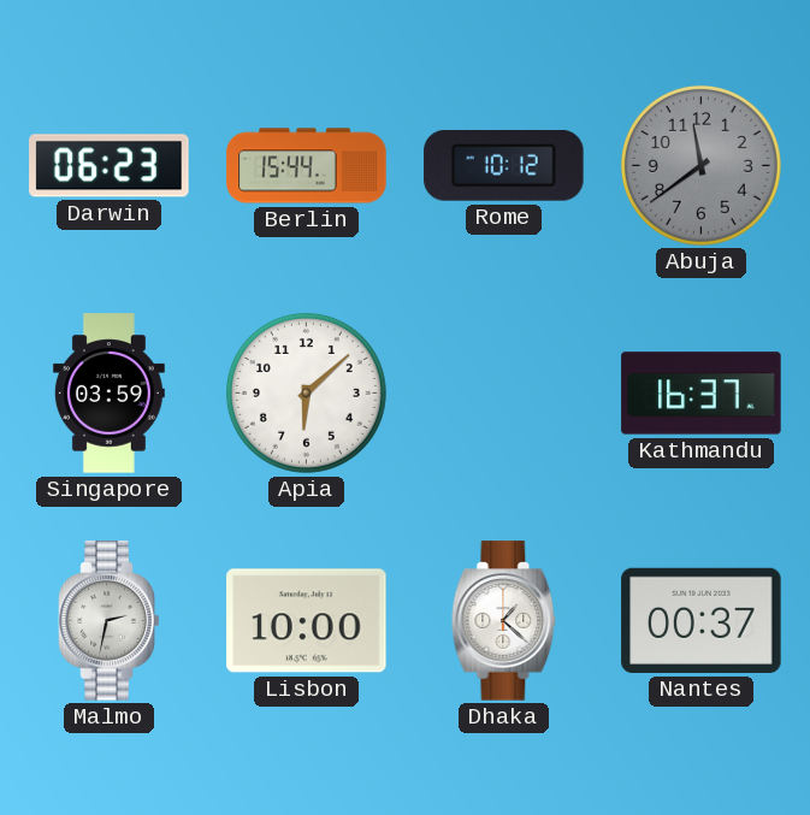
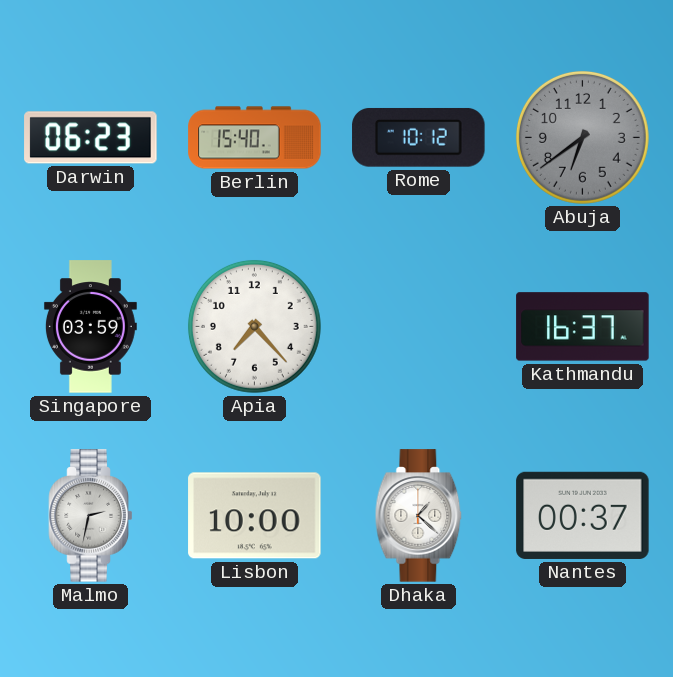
Berlin: 15:44 -> 15:40
Abuja: 11:39 -> 6:39
Apia: 6:08 -> 7:23
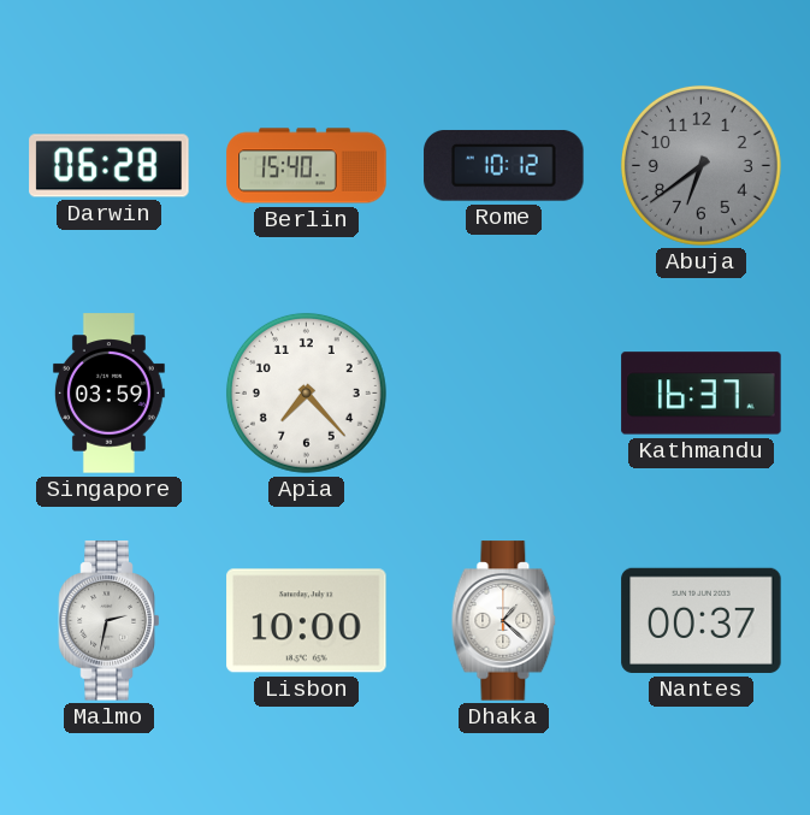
Darwin: 06:23 -> 06:28
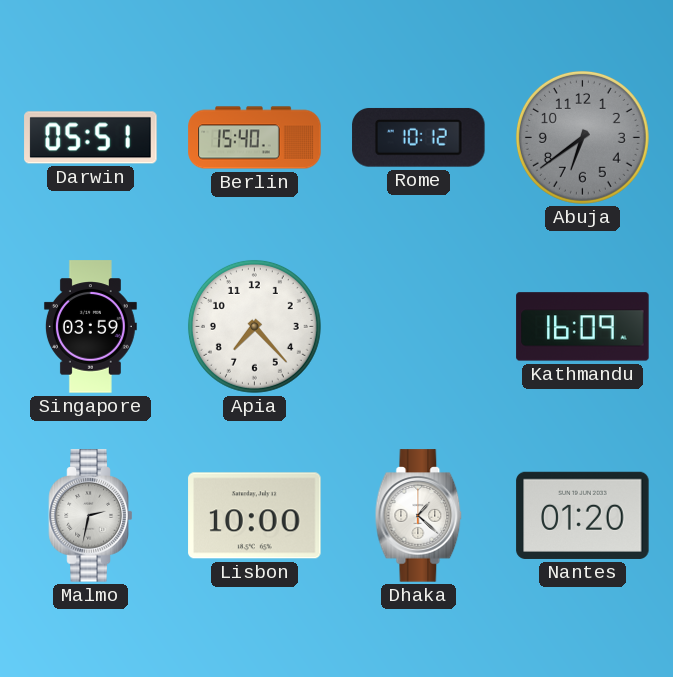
Darwin: 06:28 -> 05:51
Kathmandu: 16:37 -> 16:09
Nantes: 00:37 -> 01:20
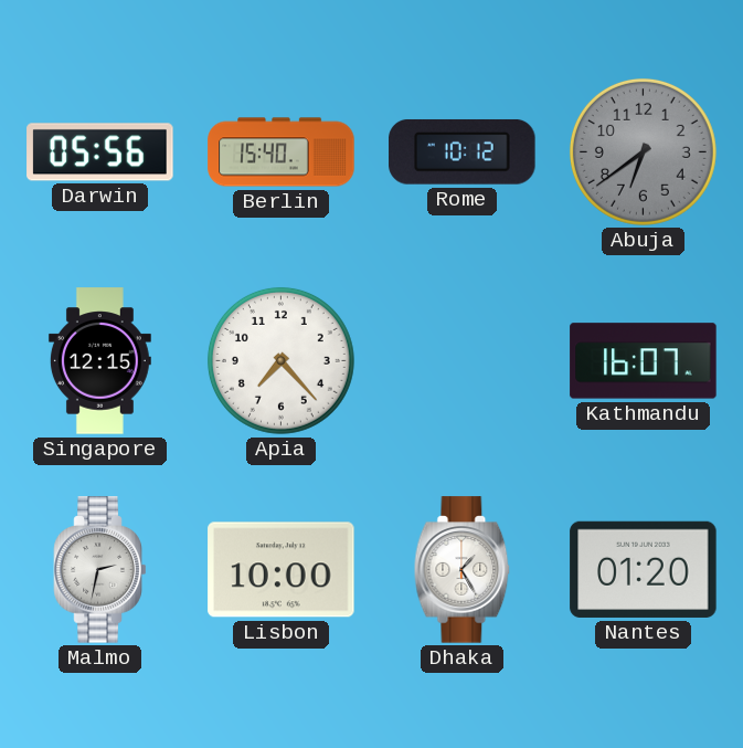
Darwin: 05:51 -> 05:56
Singapore: 03:59 -> 12:15
Kathmandu: 16:09 -> 16:07
Dhaka: 1:22 -> 1:25
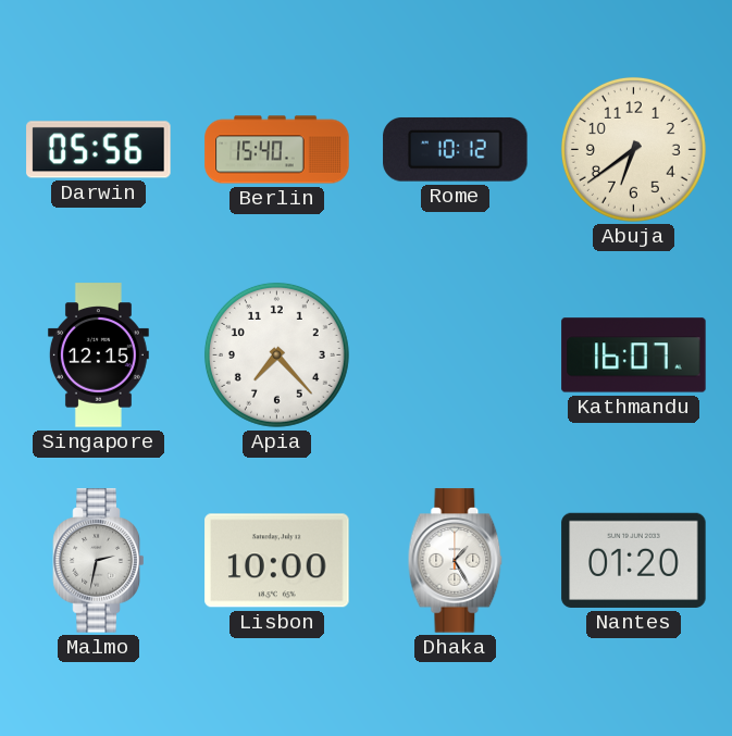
Abuja dial: grey -> cream
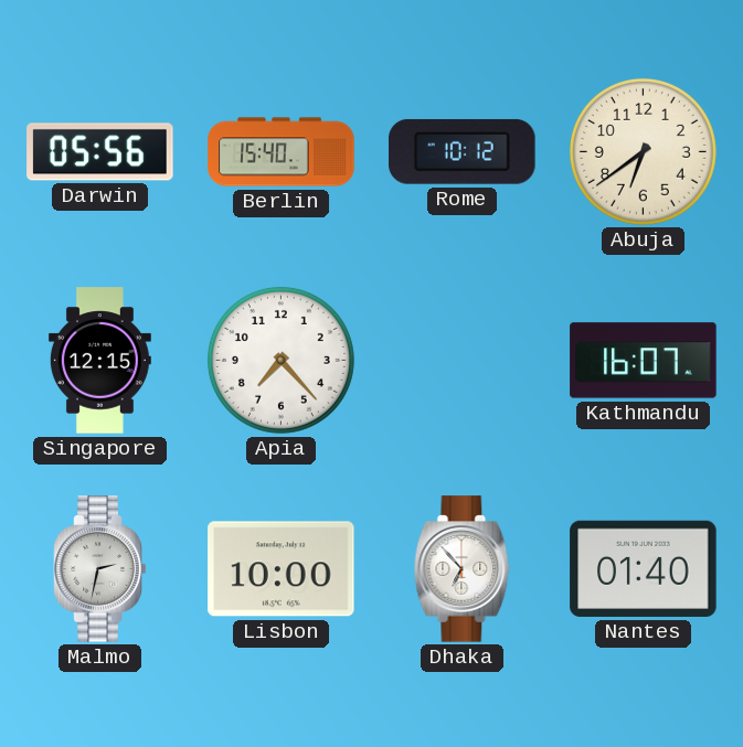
Dhaka: 1:25 -> 6:53
Nantes: 01:20 -> 01:40
